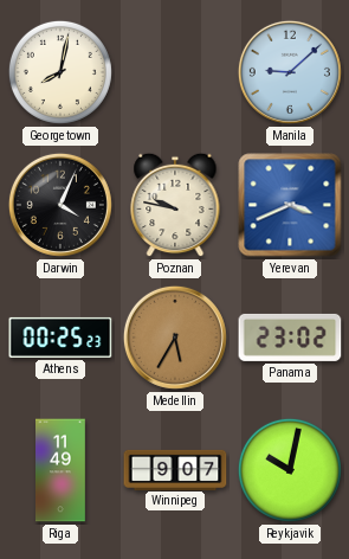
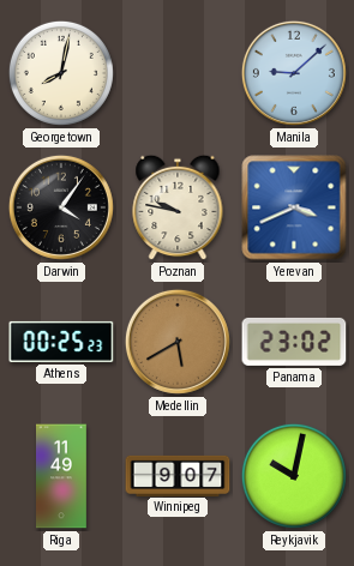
Darwin: 4:04 -> 4:06
Medellin: 5:35 -> 5:40
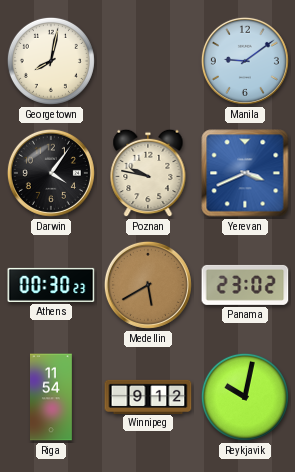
Manila: 9:08 -> 9:09
Athens: 00:25 -> 00:30
Riga: 11:49 -> 11:54
Winnipeg: 9:07 -> 9:12
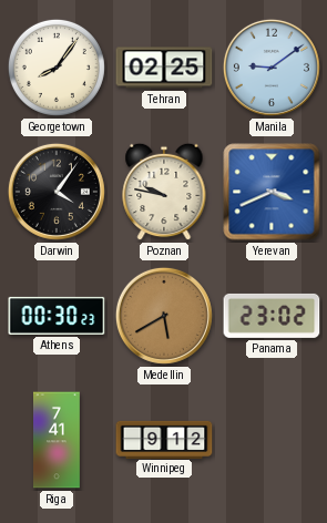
Georgetown: 8:02 -> 8:06
Tehran: none -> 02:25
Riga: 11:54 -> 7:41
Reykjavik: 10:02 -> none
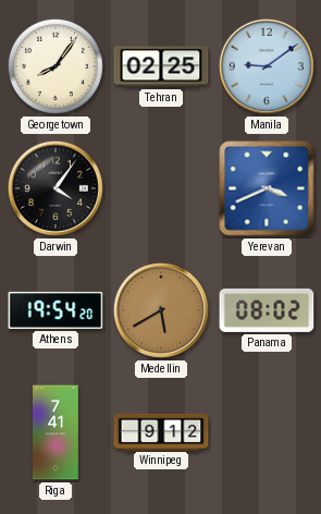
Poznan: 9:47 -> none
Athens: 00:30 -> 19:54
Panama: 23:02 -> 08:02
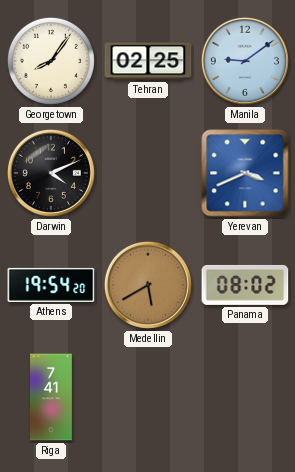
Darwin: 4:06 -> 4:11
Winnipeg: 9:12 -> none
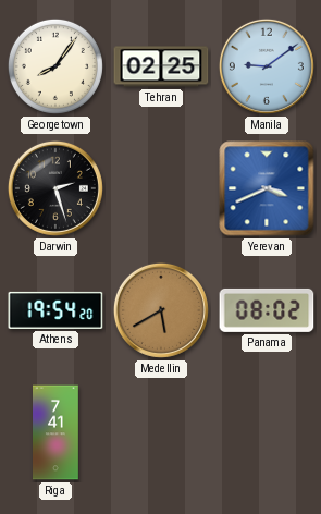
Darwin: 4:11 -> 2:27
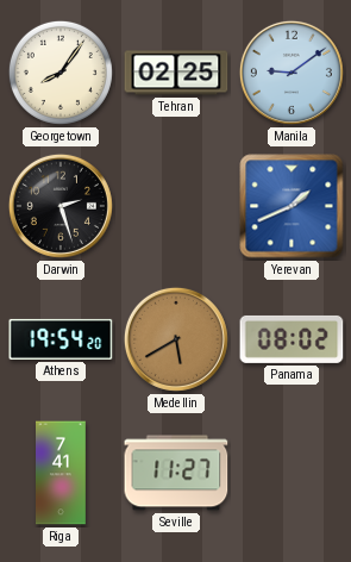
Yerevan: 3:41 -> 1:41
Seville: none -> 11:27
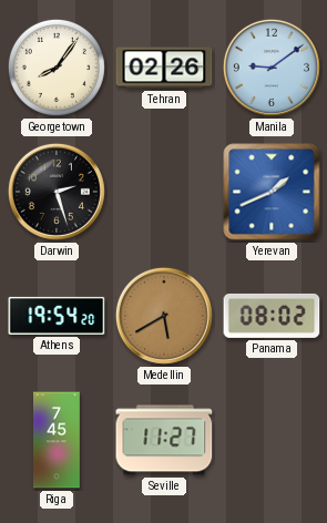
Tehran: 02:25 -> 02:26
Riga: 7:41 -> 7:45
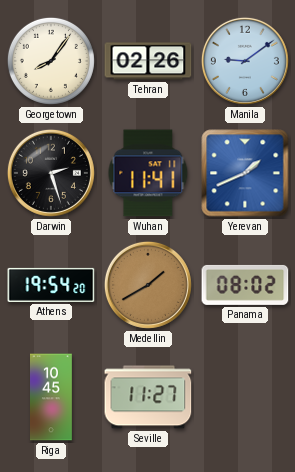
Wuhan: none -> 11:41
Medellin: 5:40 -> 1:40
Riga: 7:45 -> 10:45
